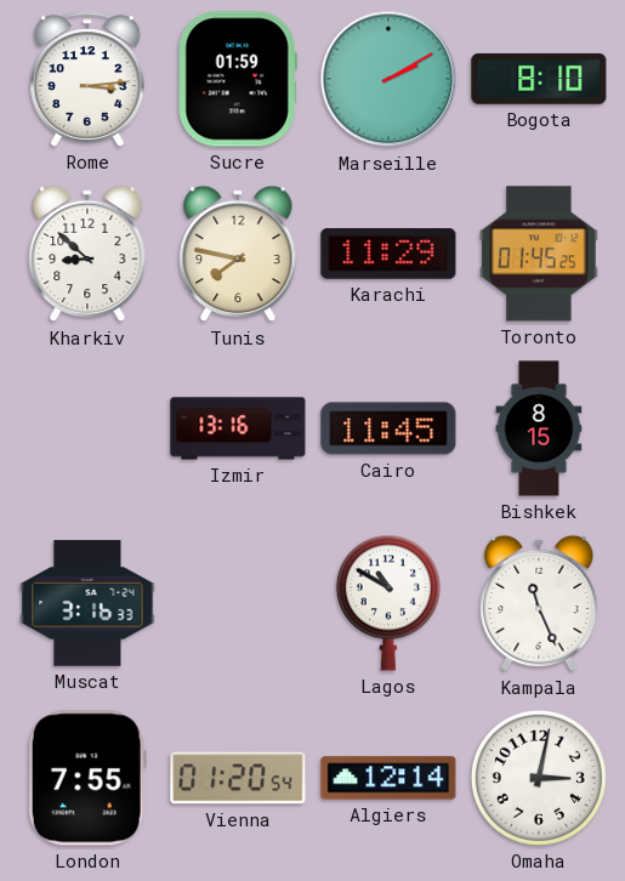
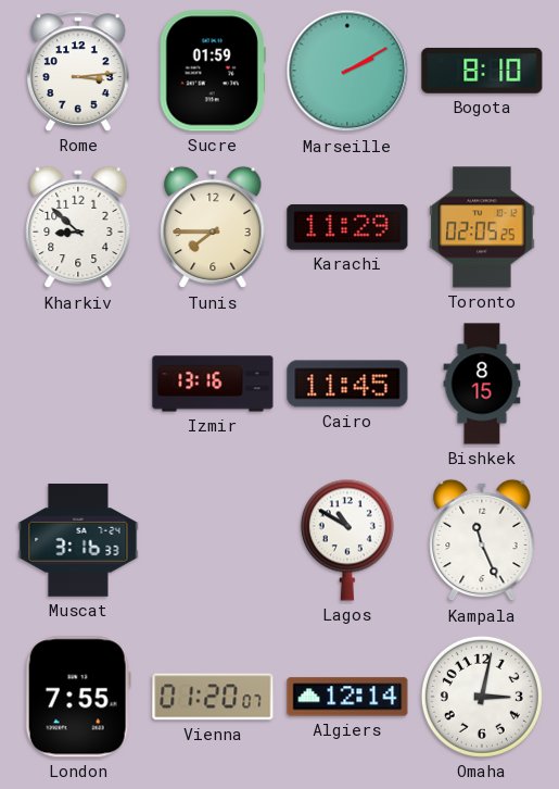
Tunis: 7:47 -> 7:45
Toronto: 01:45 -> 02:05
Vienna: 01:20:54 -> 01:20:07
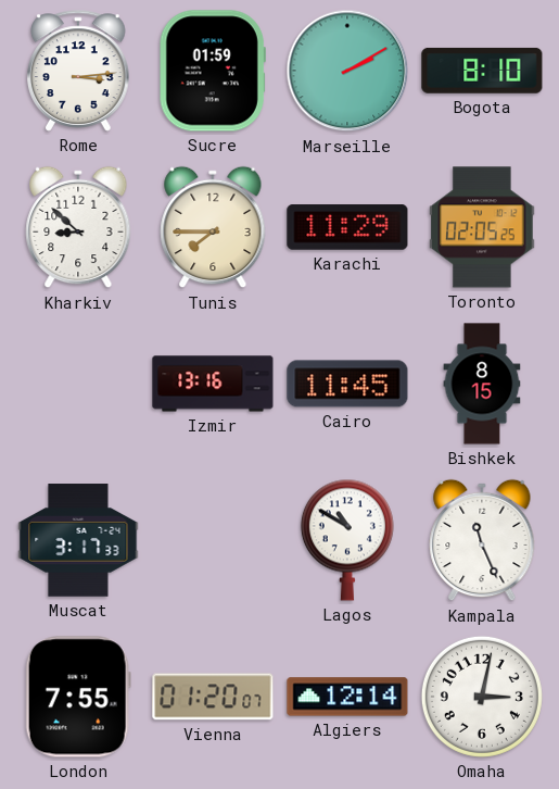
Muscat: 3:16 -> 3:17
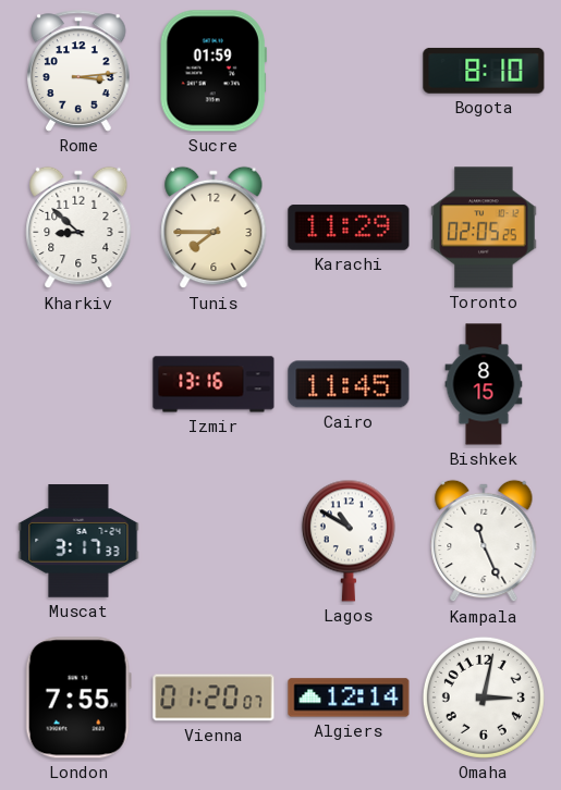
Marseille: 2:10 -> none
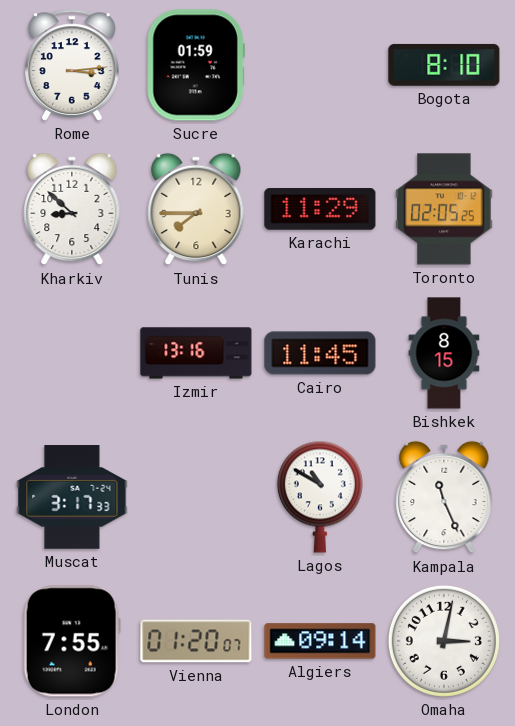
Algiers: 12:14 -> 09:14
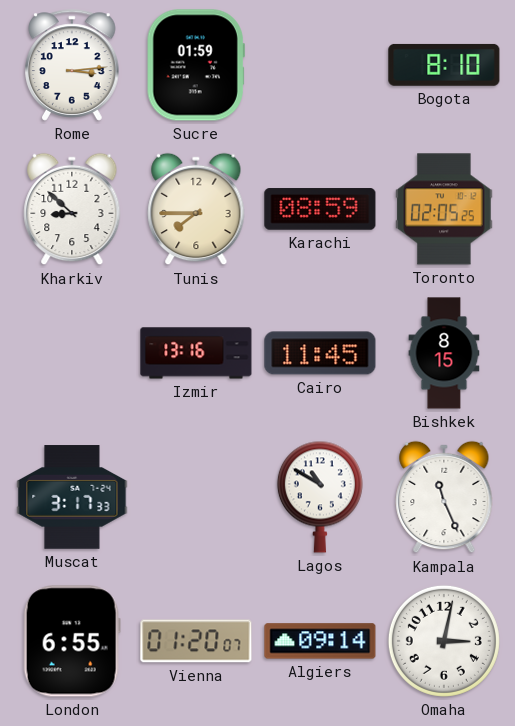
Karachi: 11:29 -> 08:59
London: 7:55 -> 6:55
